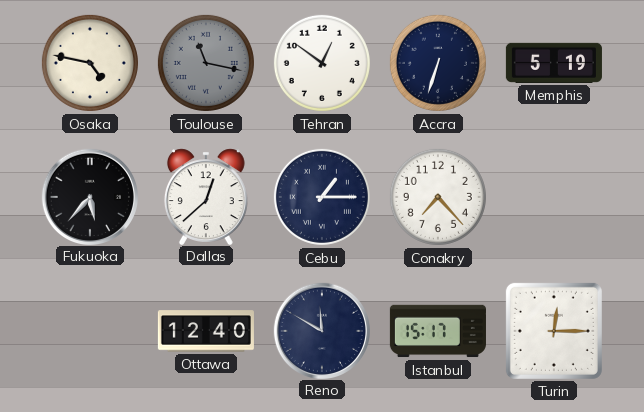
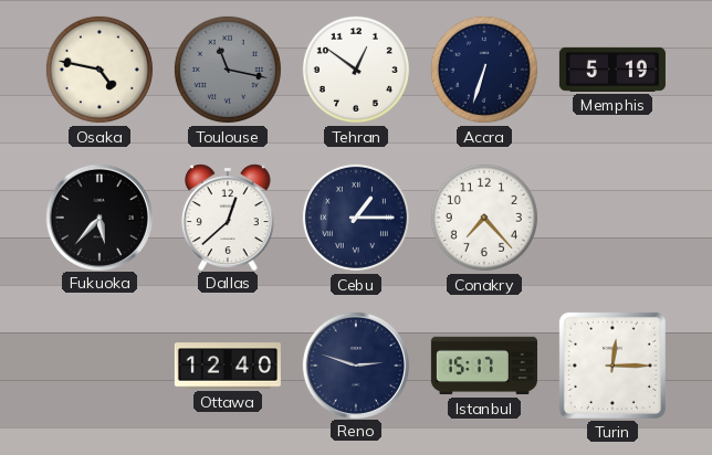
Reno: 11:50 -> 2:48
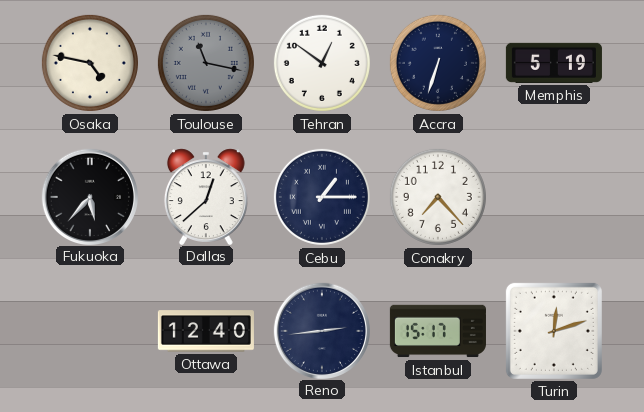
Reno: 2:48 -> 2:44
Turin: 12:15 -> 12:12
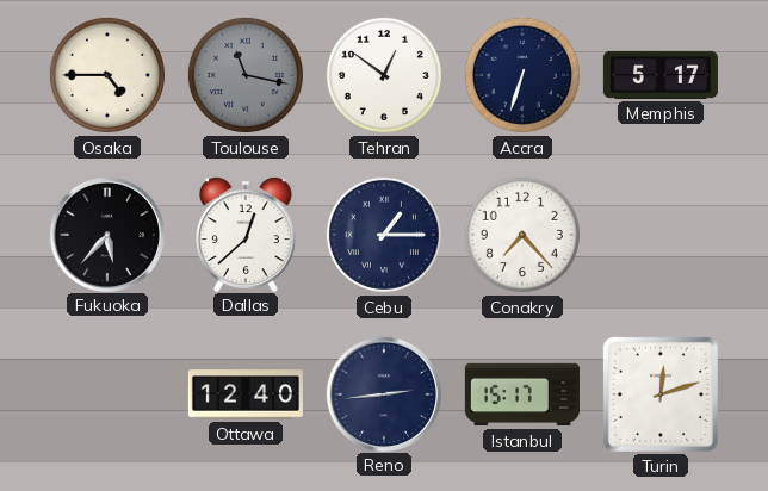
Osaka: 4:47 -> 4:45
Memphis: 5:19 -> 5:17
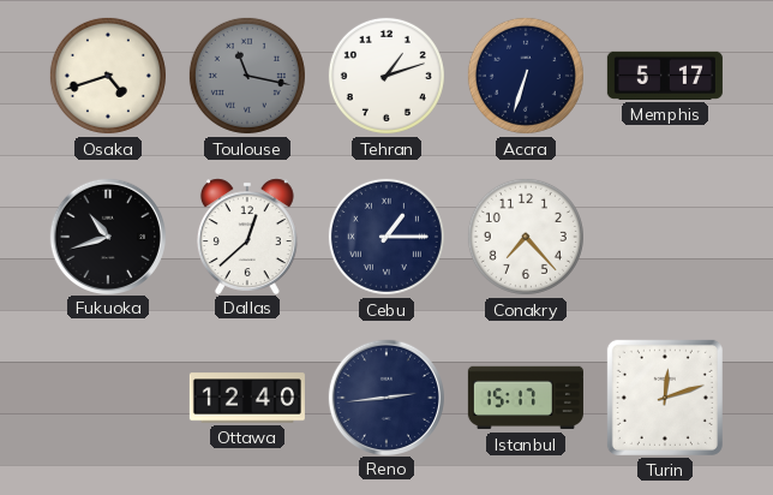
Osaka: 4:45 -> 4:42
Tehran: 12:51 -> 1:12
Fukuoka: 5:37 -> 10:42
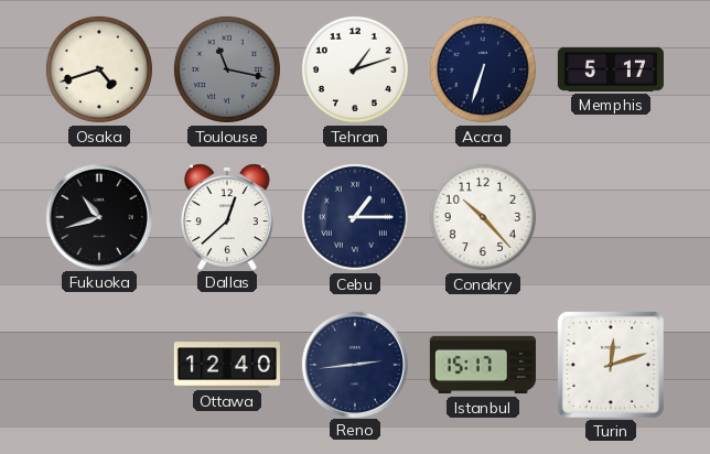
Conakry: 7:23 -> 10:23
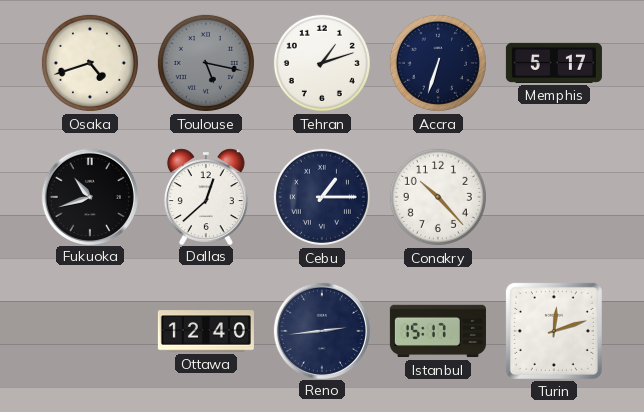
Toulouse: 11:17 -> 5:17
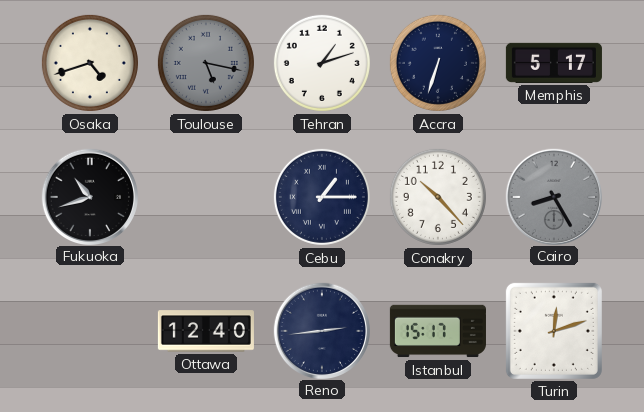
Dallas: 12:38 -> none
Cairo: none -> 8:25
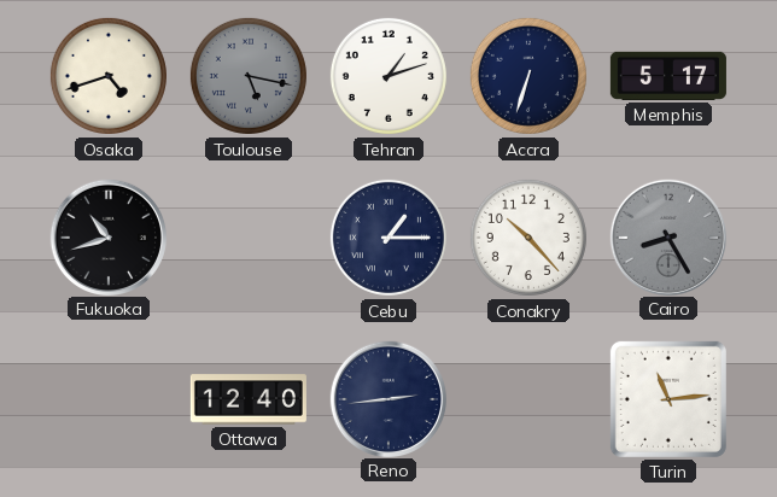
Istanbul: 15:17 -> none
Turin: 12:12 -> 11:14
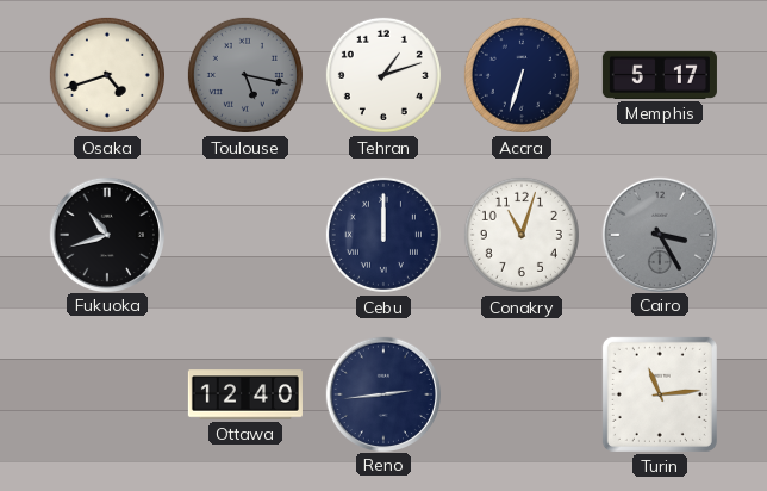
Cebu: 1:15 -> 12:00
Conakry: 10:23 -> 11:03
Cairo: 8:25 -> 3:25
